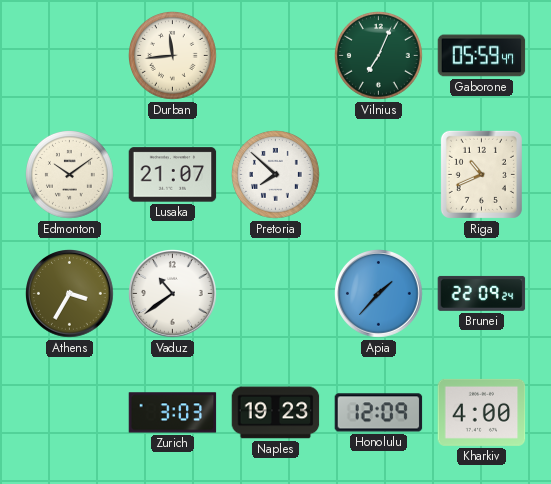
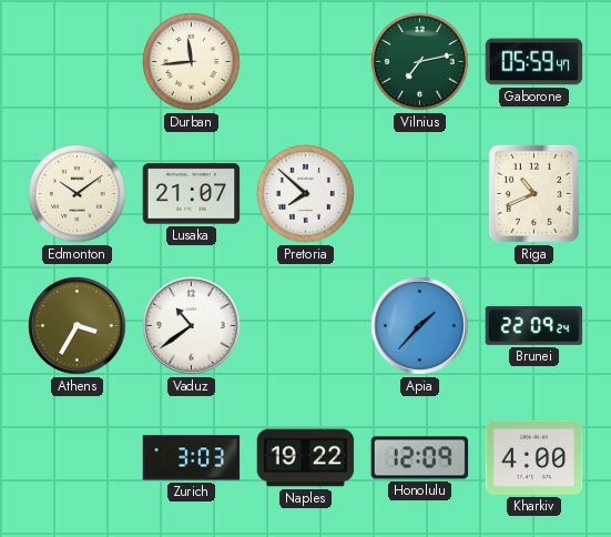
Vilnius: 7:04 -> 7:13
Naples: 19:23 -> 19:22
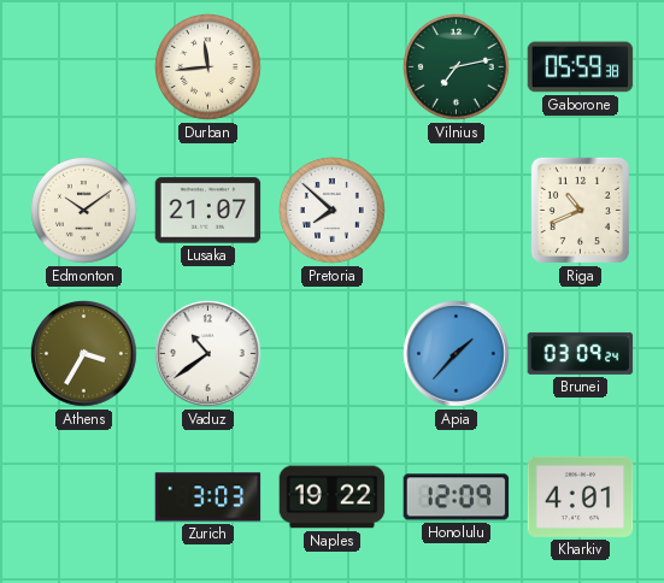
Gaborone: 05:59:47 -> 05:59:38
Brunei: 22:09 -> 03:09
Kharkiv: 4:00 -> 4:01
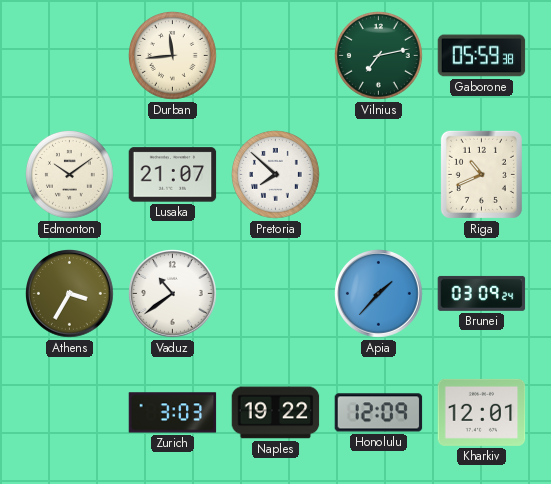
Kharkiv: 4:01 -> 12:01
